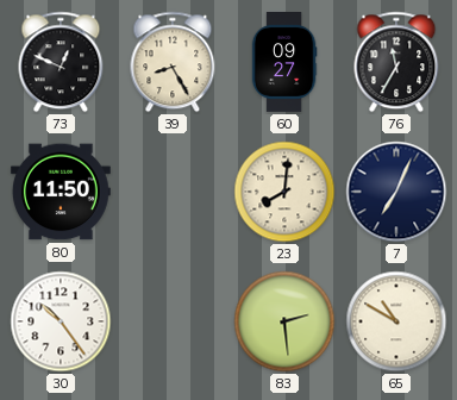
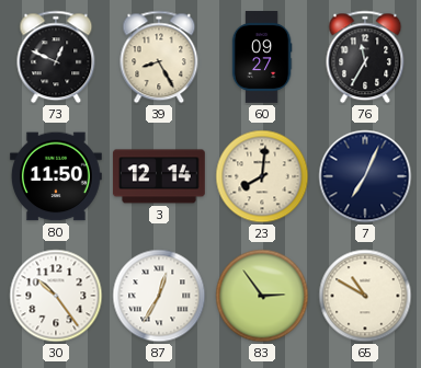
3: none -> 12:14
87: none -> 12:35
83: 2:29 -> 2:54
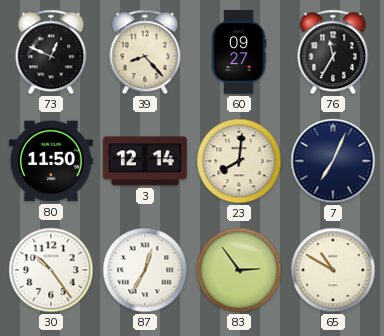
39: 8:25 -> 8:23
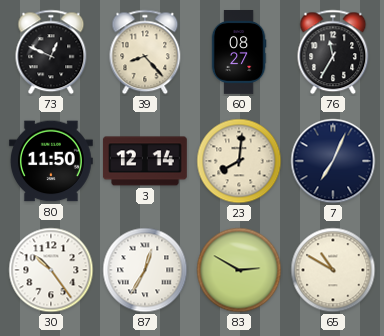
60: 09:27 -> 08:27
83: 2:54 -> 2:50
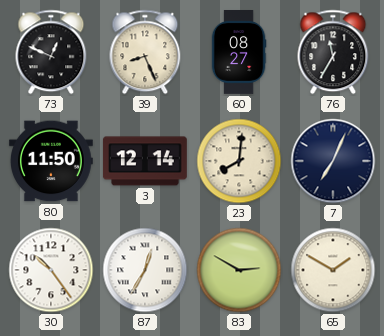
39: 8:23 -> 8:26
65: 10:50 -> 1:50
